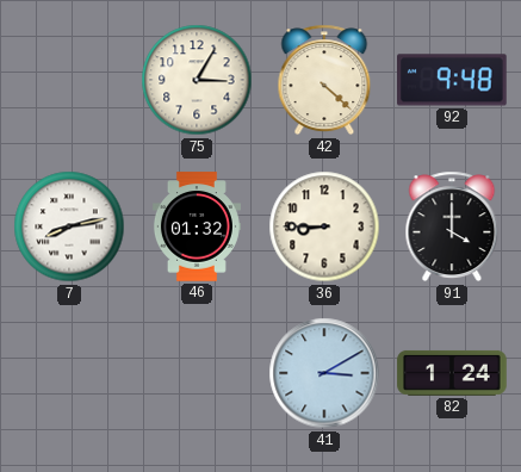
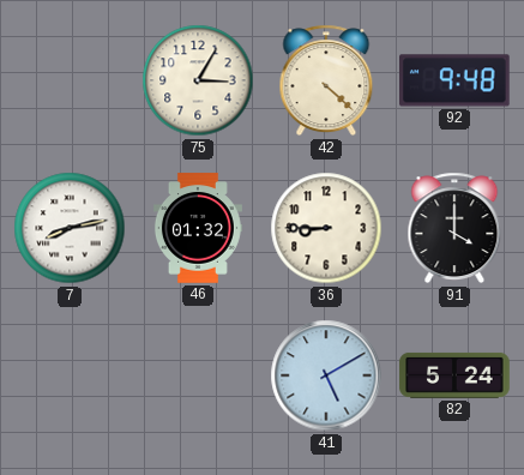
41: 3:10 -> 5:10
82: 1:24 -> 5:24
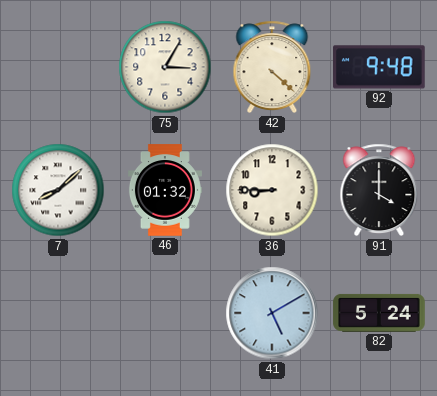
7: 8:13 -> 8:08
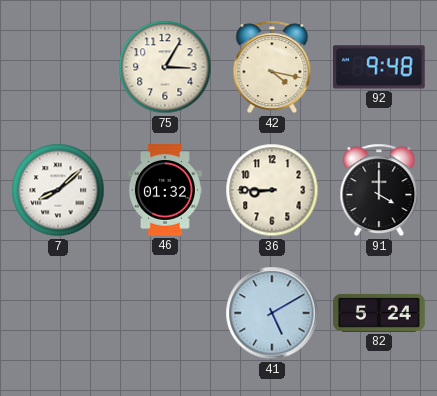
42: 4:22 -> 4:17
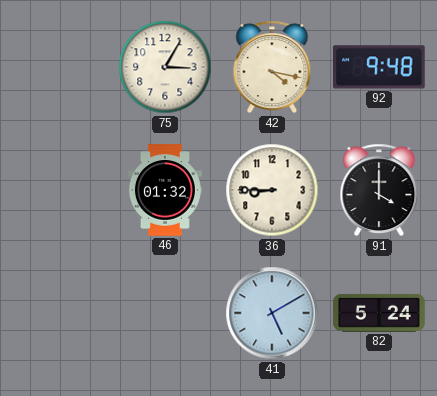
7: 8:08 -> none
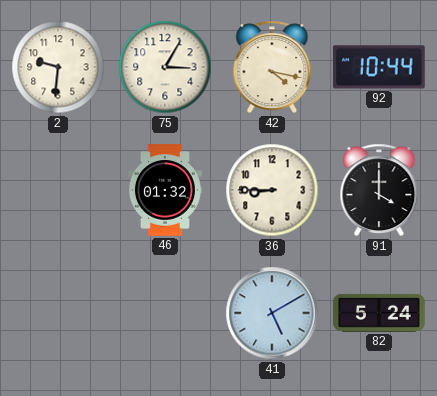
2: none -> 9:31
92: 9:48 -> 10:44
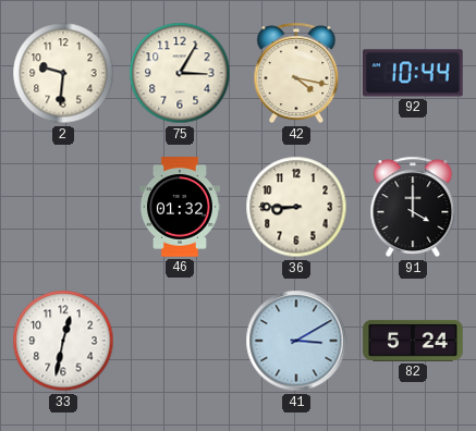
33: none -> 12:32
41: 5:10 -> 3:10
